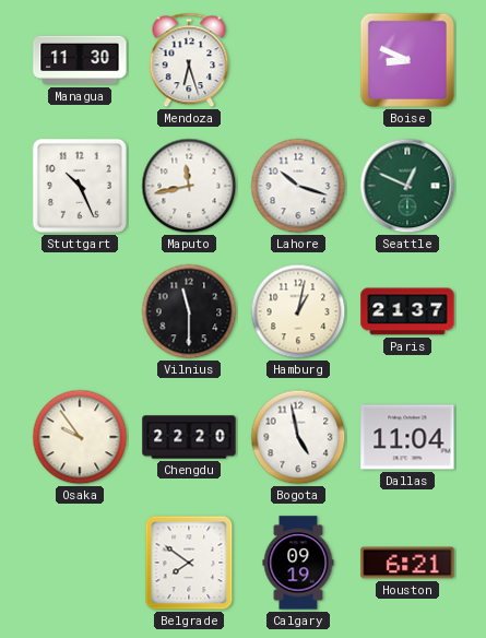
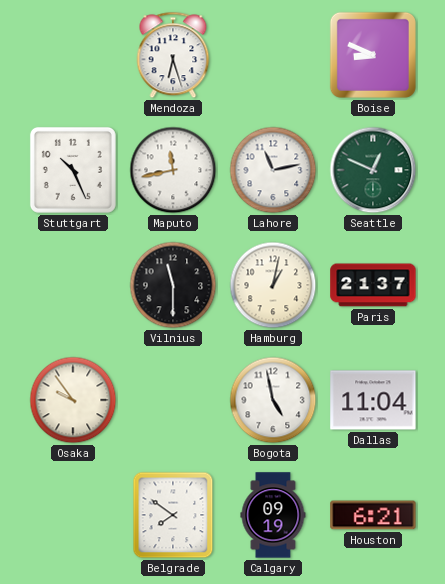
Managua: 11:30 -> none
Lahore: 10:18 -> 11:13
Chengdu: 22:20 -> none
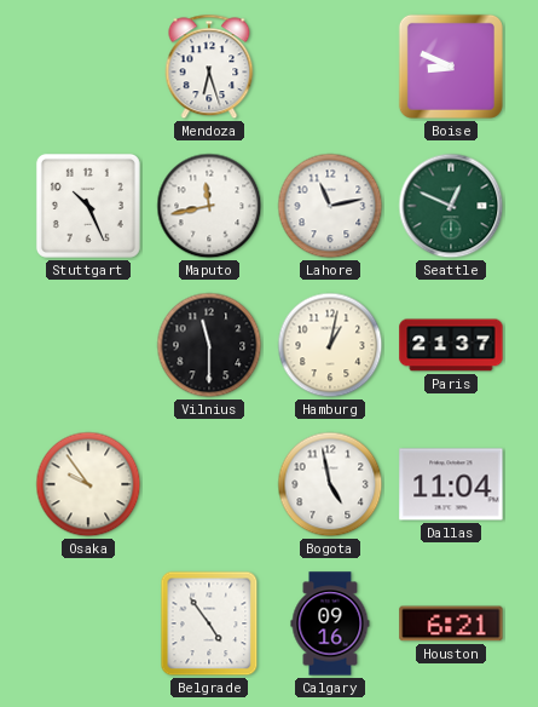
Belgrade: 7:51 -> 4:54
Calgary: 09:19 -> 09:16
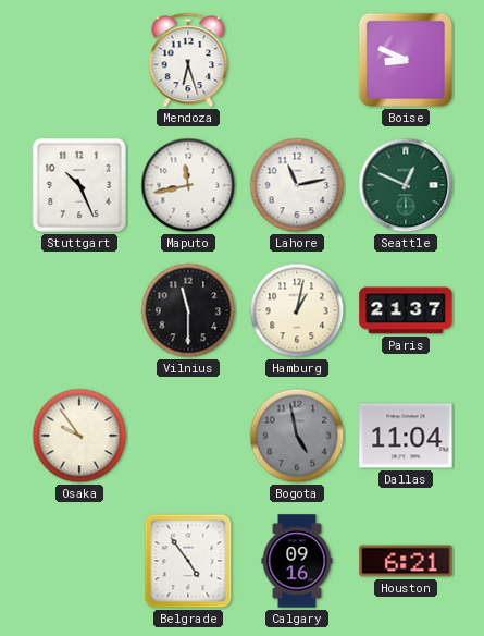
Bogota dial: white -> grey
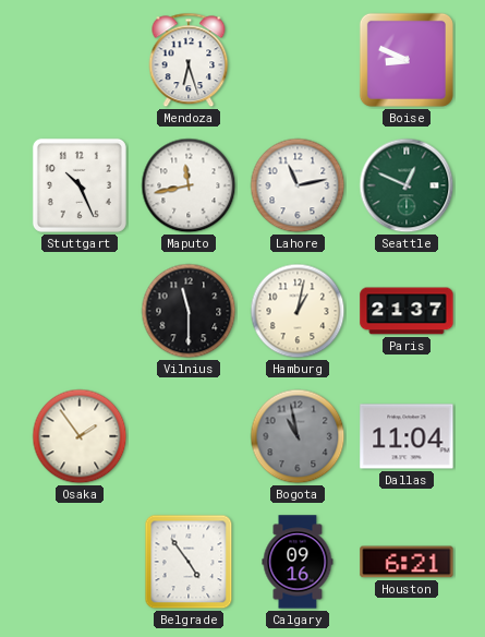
Osaka: 9:54 -> 1:54
Bogota: 4:58 -> 10:58
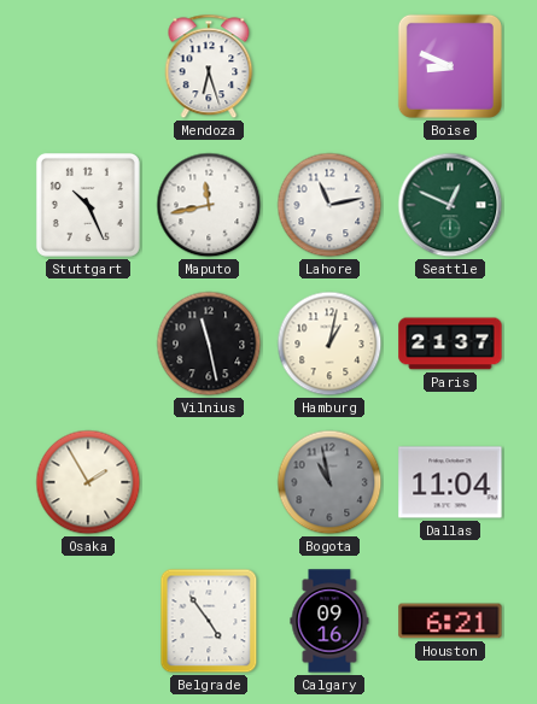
Vilnius: 11:30 -> 11:28
Osaka: 1:54 -> 1:55
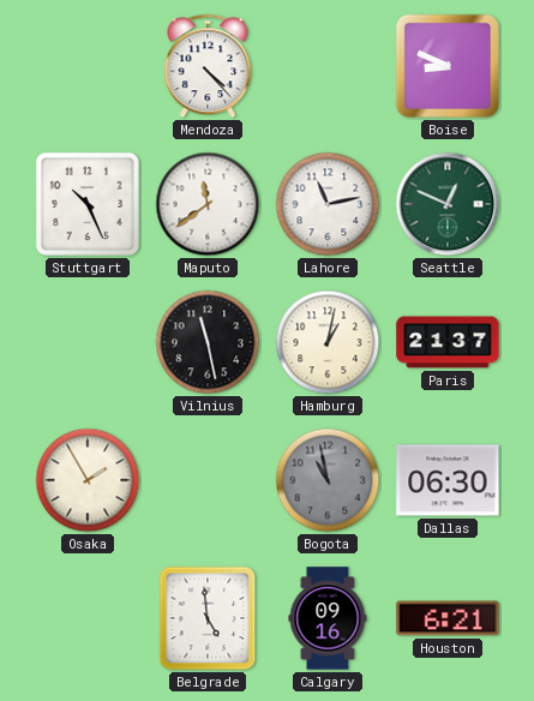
Mendoza: 6:27 -> 4:23
Maputo: 11:43 -> 11:39
Dallas: 11:04 -> 06:30
Belgrade: 4:54 -> 4:59
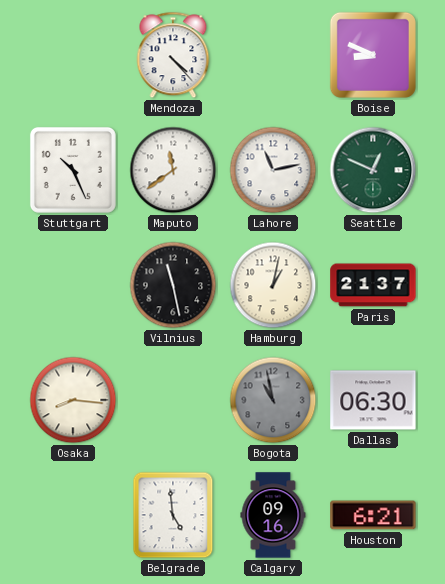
Osaka: 1:55 -> 8:16
